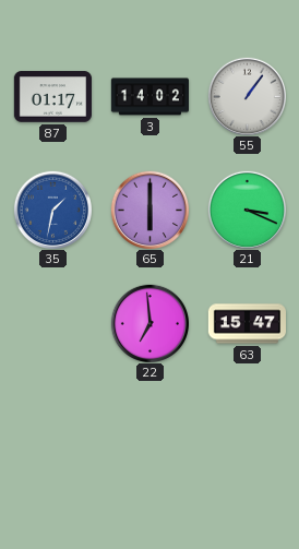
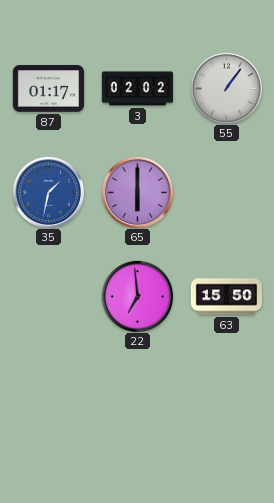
3: 14:02 -> 02:02
21: 3:19 -> none
63: 15:47 -> 15:50
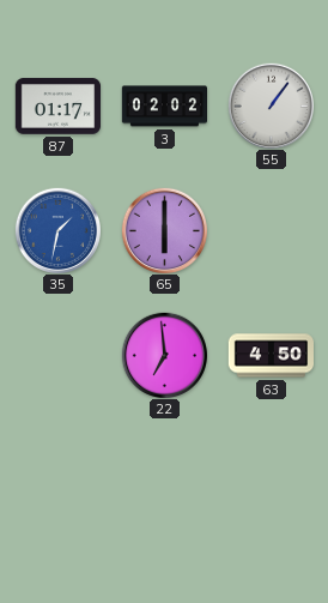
63: 15:50 -> 4:50
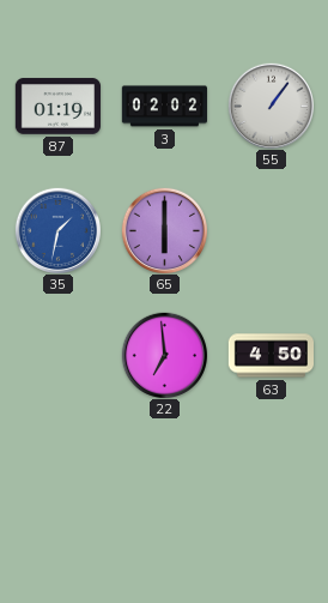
87: 01:17 -> 01:19
